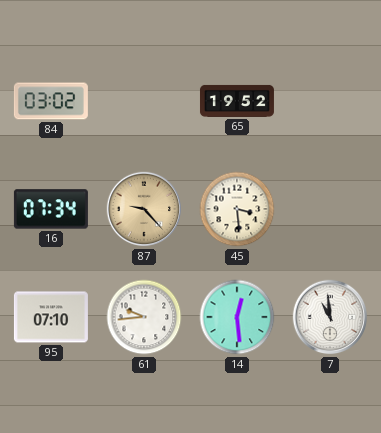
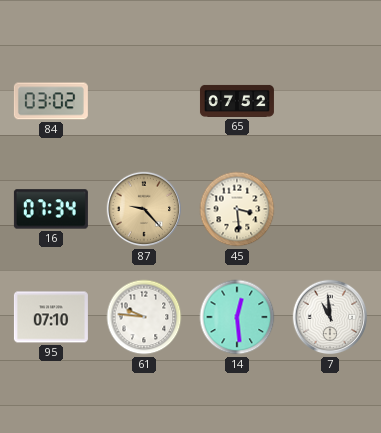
65: 19:52 -> 07:52
61: 9:44 -> 9:46
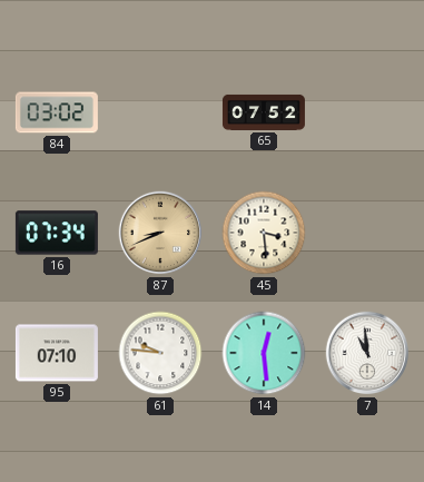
87: 9:23 -> 8:41
